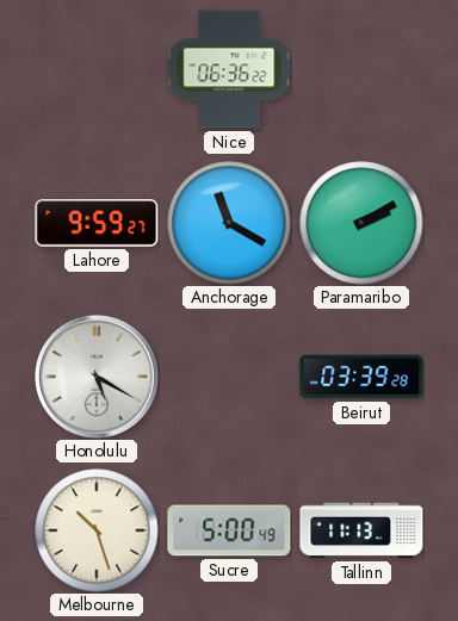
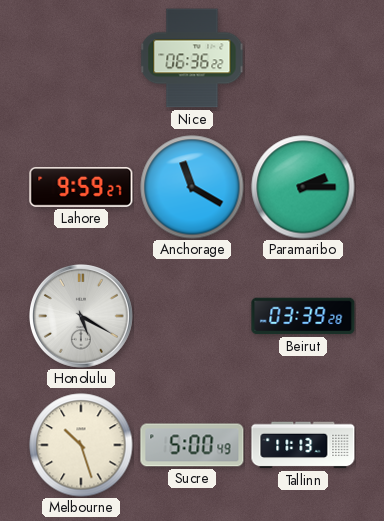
Paramaribo: 2:10 -> 2:15
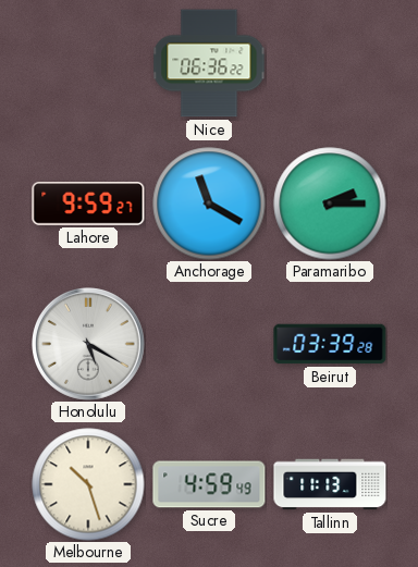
Sucre: 5:00 -> 4:59
